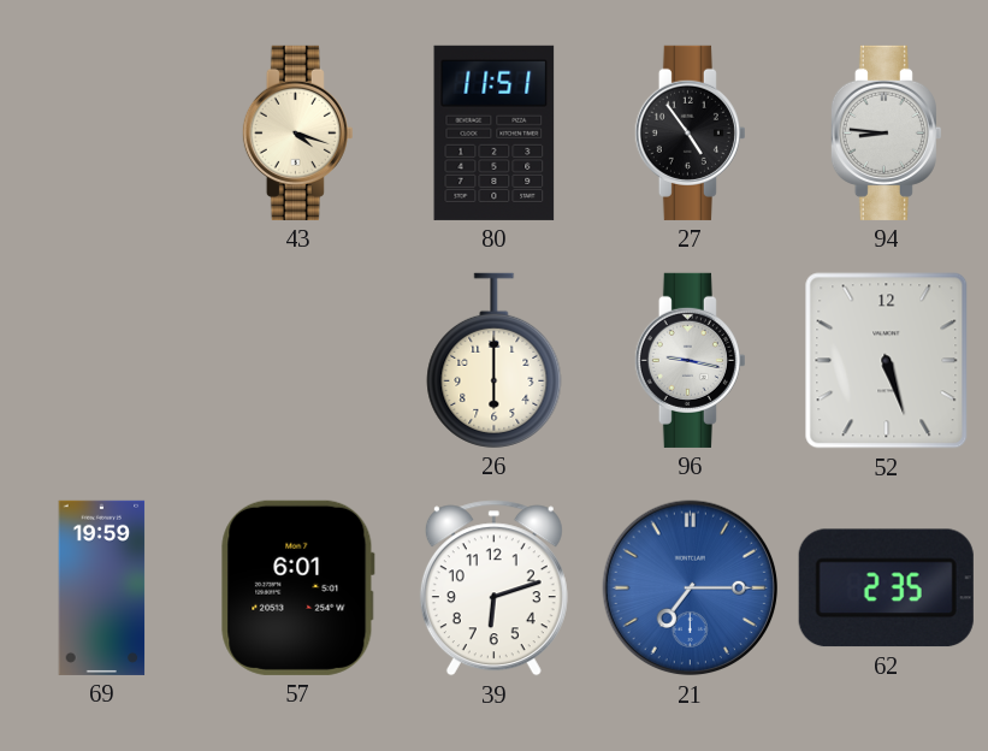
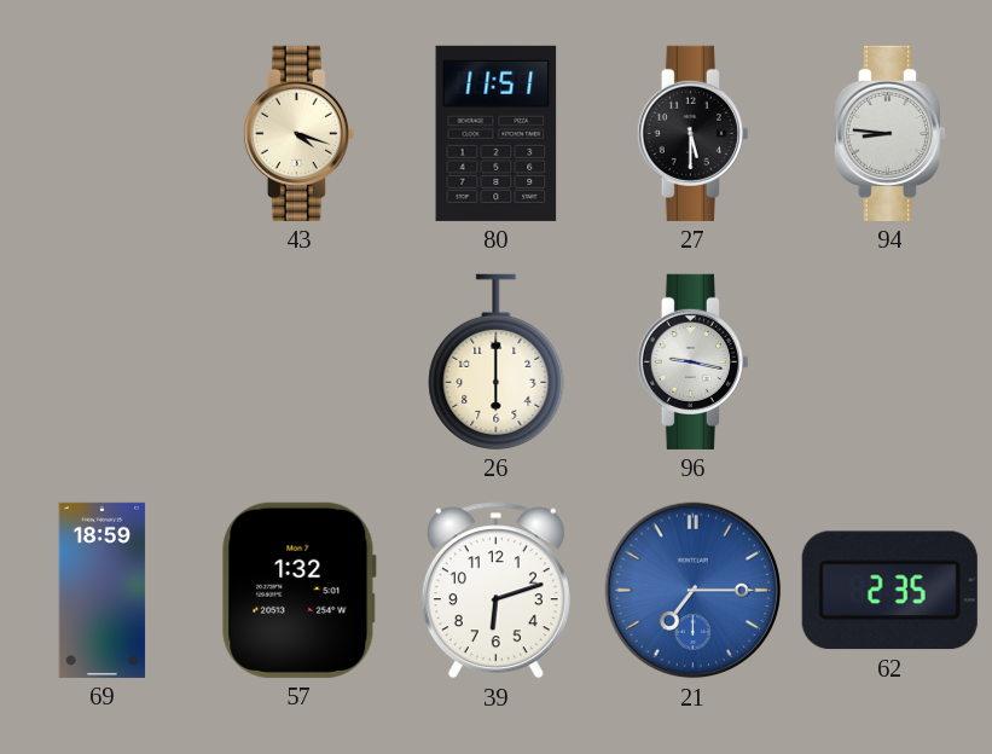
27: 4:54 -> 5:30
52: 5:27 -> none
69: 19:59 -> 18:59
57: 6:01 -> 1:32
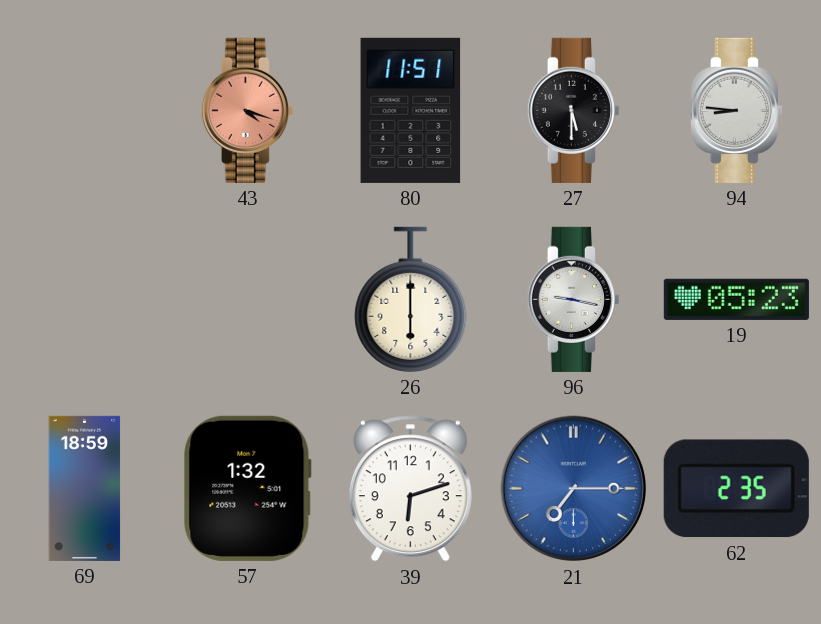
43 dial: cream -> salmon
19: none -> 05:23
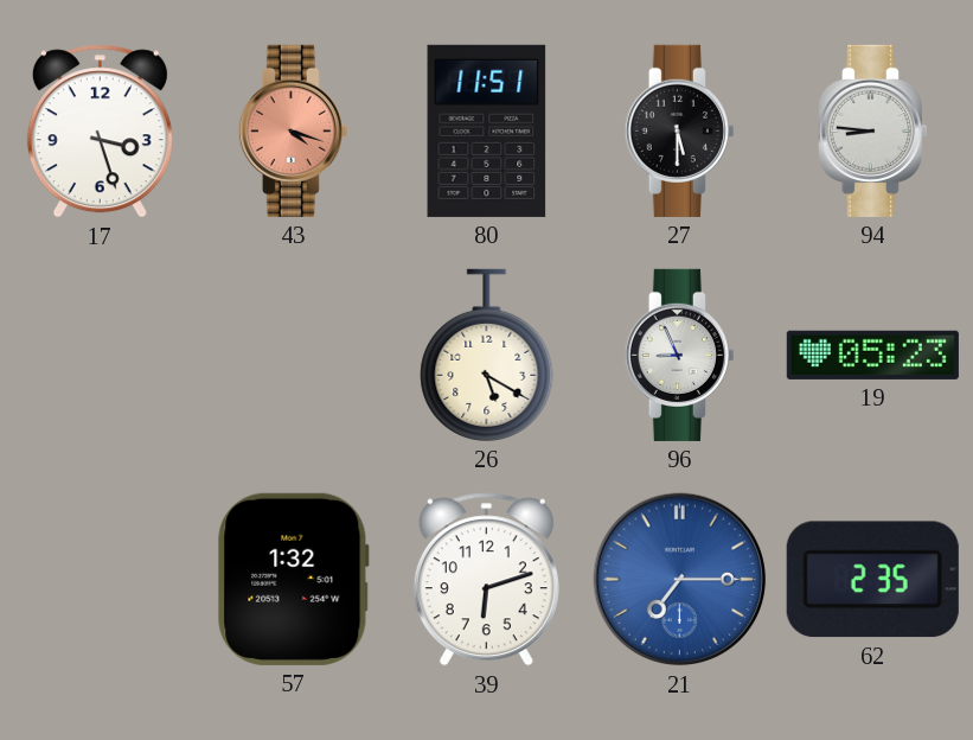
17: none -> 3:27
26: 6:00 -> 5:20
96: 9:17 -> 8:56
69: 18:59 -> none
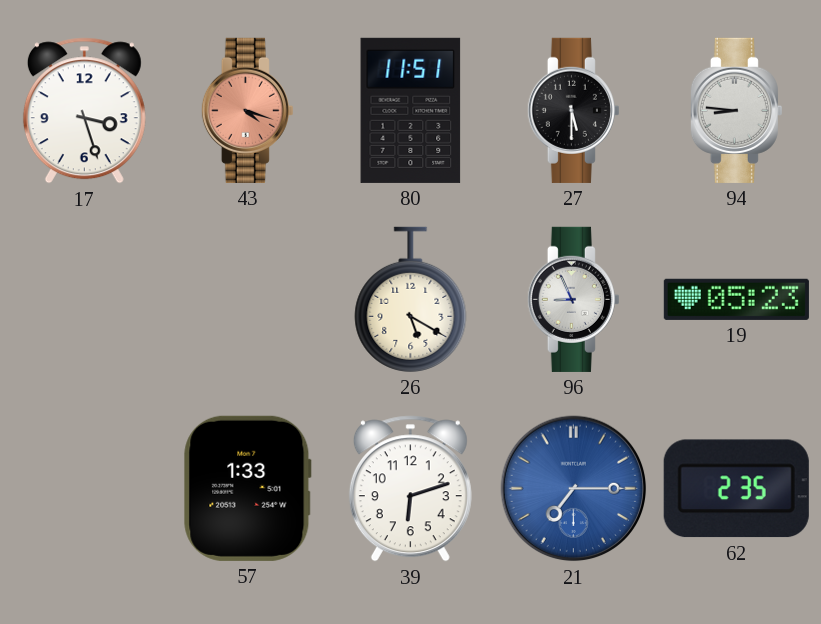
57: 1:32 -> 1:33
